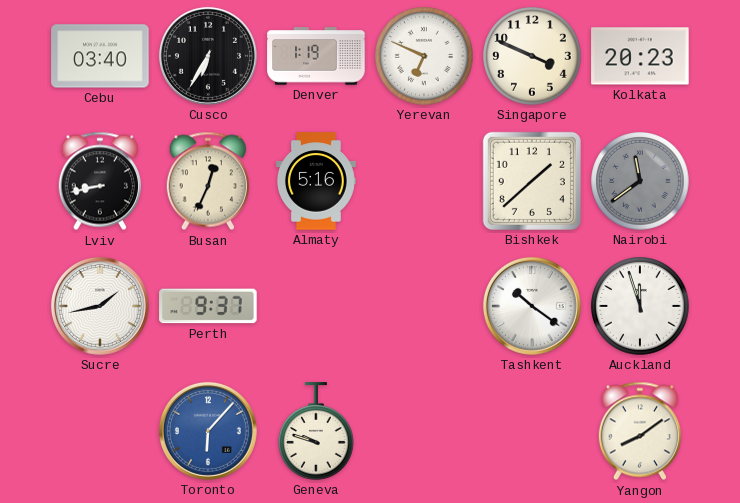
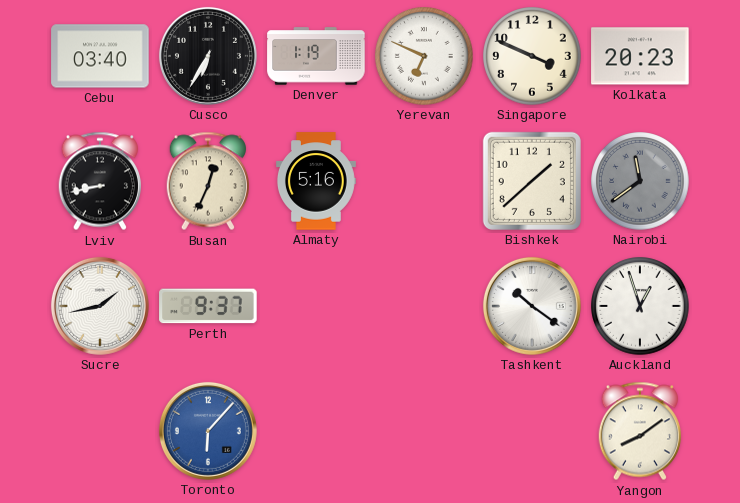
Auckland: 11:57 -> 12:57
Geneva: 9:48 -> none
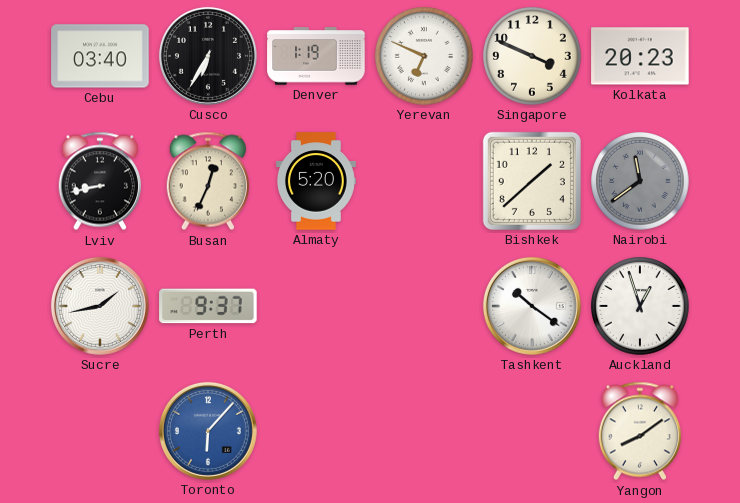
Almaty: 5:16 -> 5:20
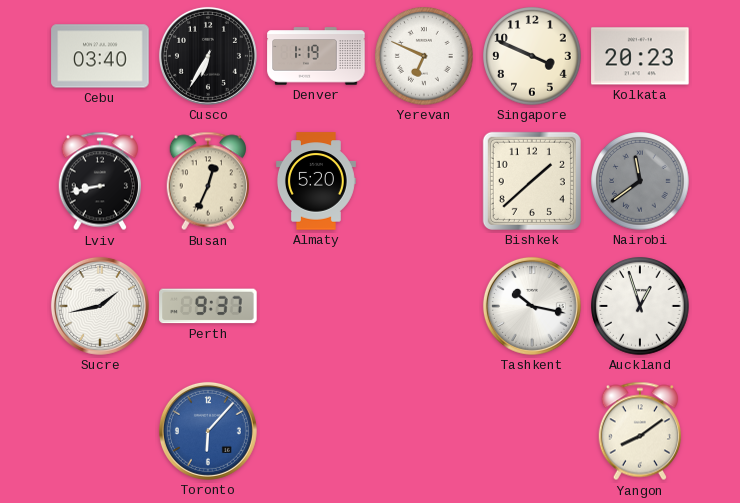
Tashkent: 10:21 -> 10:17
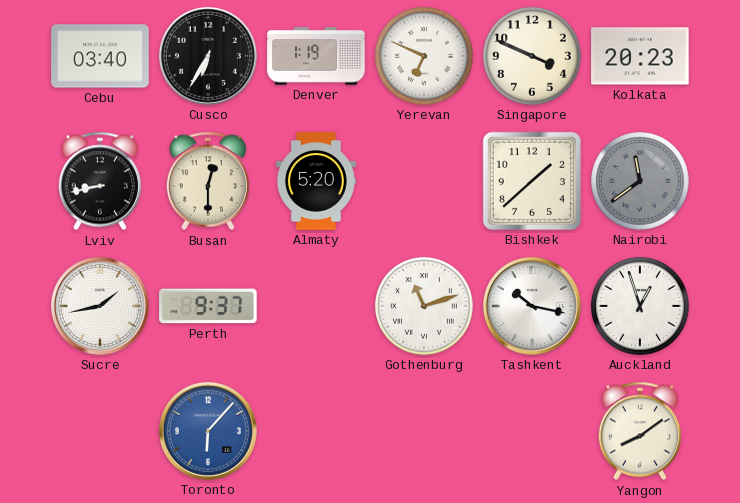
Busan: 12:34 -> 12:30
Gothenburg: none -> 11:12
